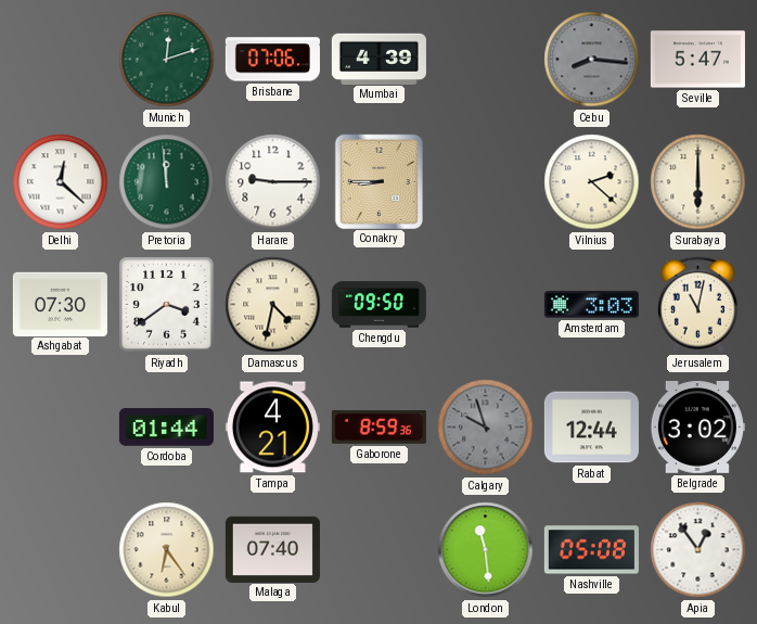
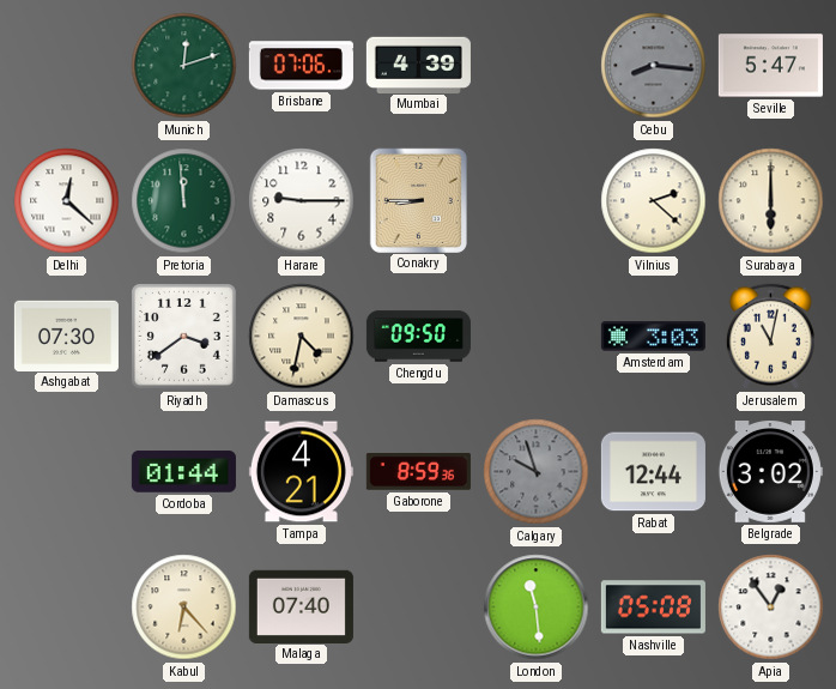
Kabul: 6:24 -> 6:23
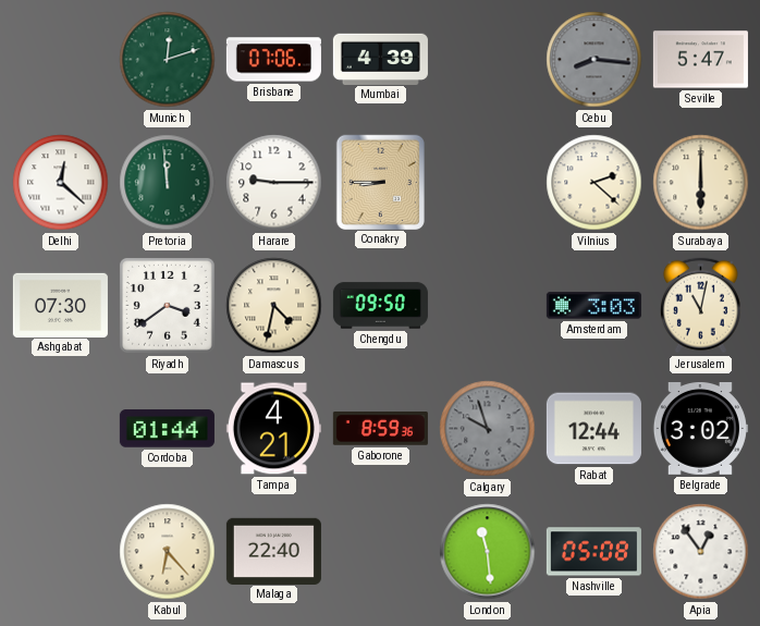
Malaga: 07:40 -> 22:40
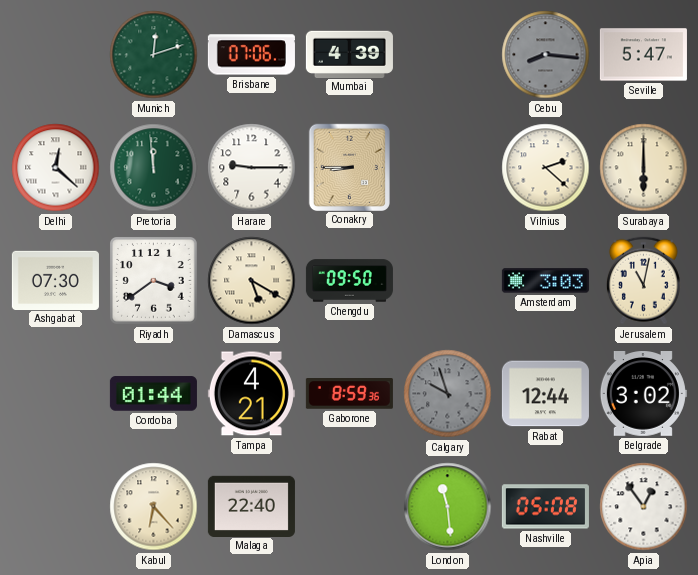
Damascus: 4:32 -> 5:20
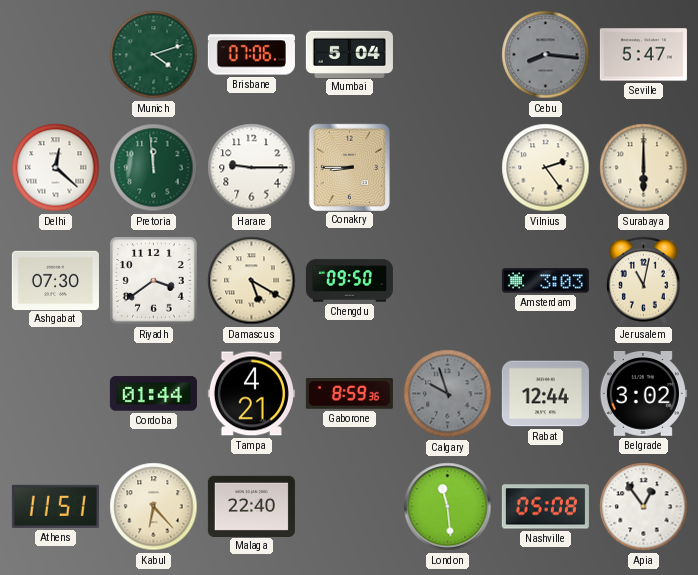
Munich: 12:12 -> 4:12
Mumbai: 4:39 -> 5:04
Vilnius: 2:22 -> 2:24
Athens: none -> 11:51
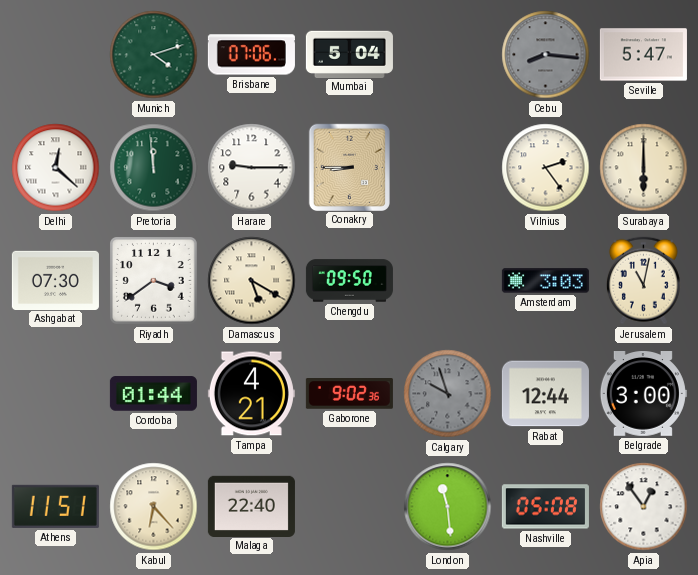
Gaborone: 8:59 -> 9:02
Belgrade: 3:02 -> 3:00
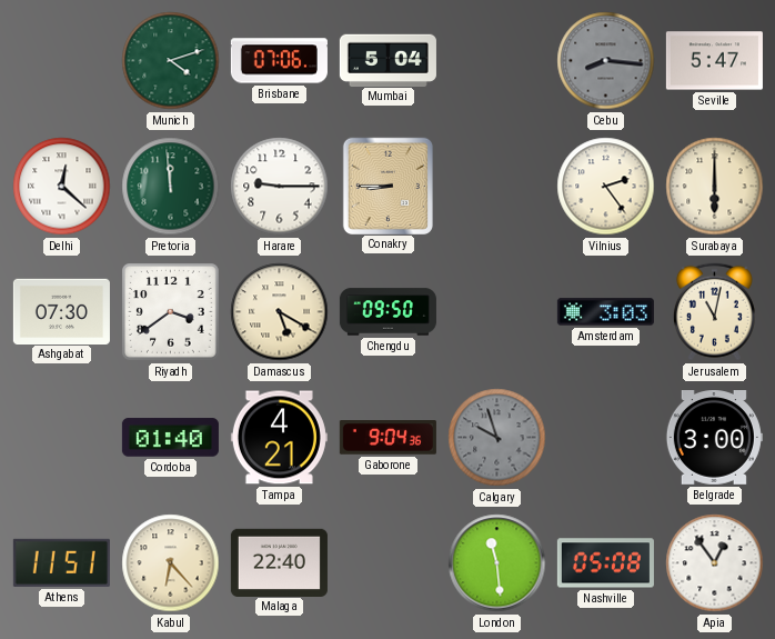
Cordoba: 01:44 -> 01:40
Gaborone: 9:02 -> 9:04
Rabat: 12:44 -> none
